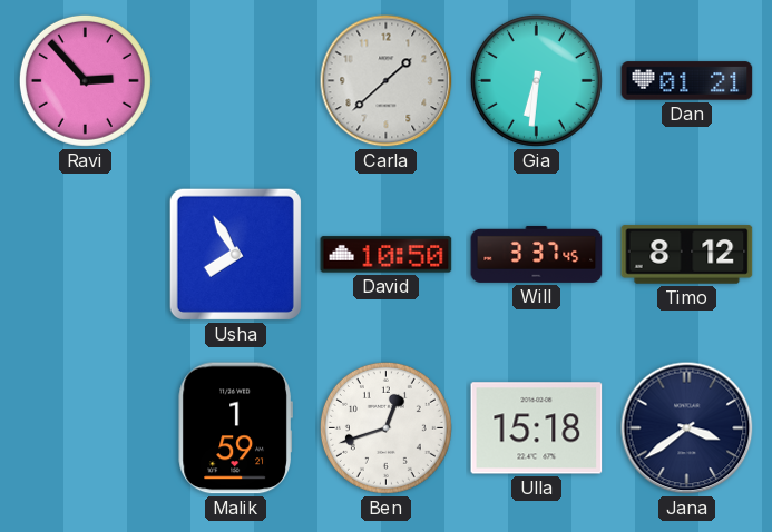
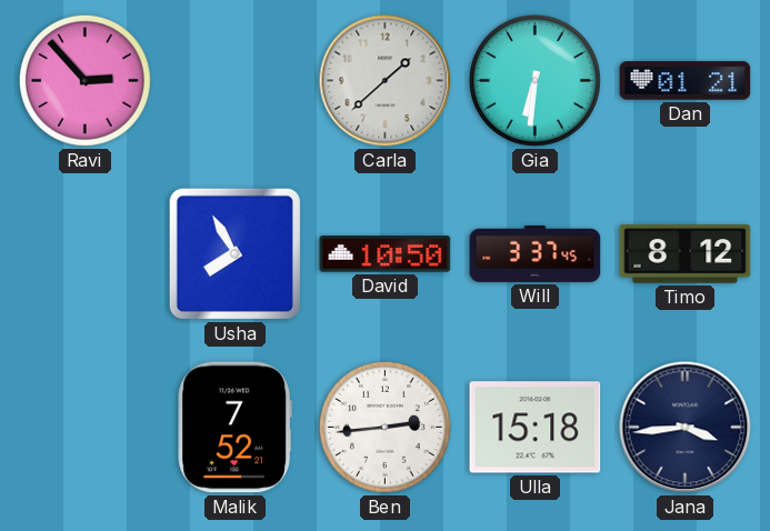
Malik: 1:59 -> 7:52
Ben: 12:42 -> 2:44
Jana: 3:39 -> 3:44
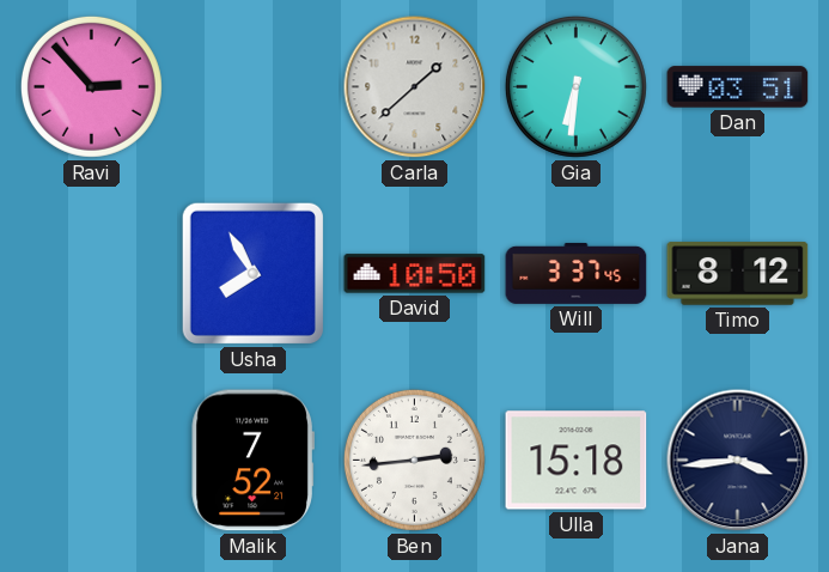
Dan: 01:21 -> 03:51
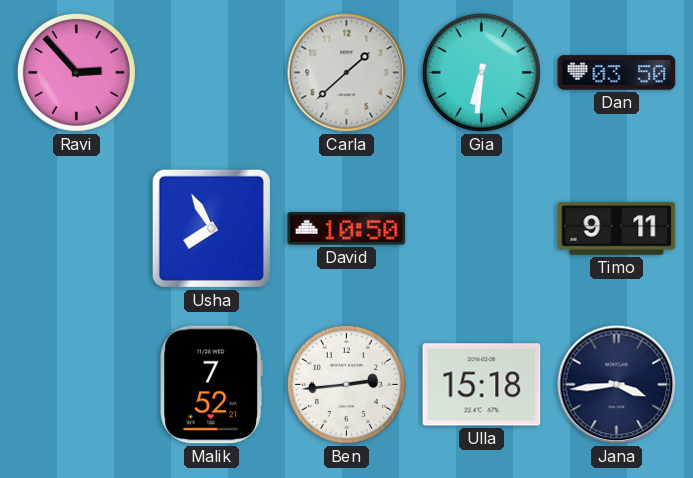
Dan: 03:51 -> 03:50
Will: 3:37 -> none
Timo: 8:12 -> 9:11
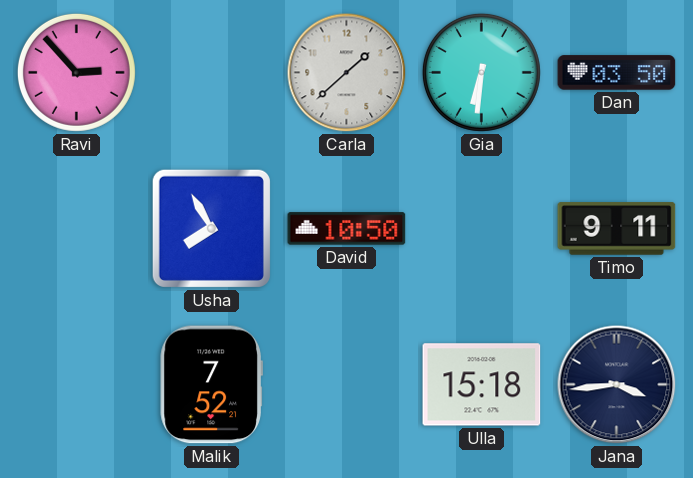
Ben: 2:44 -> none
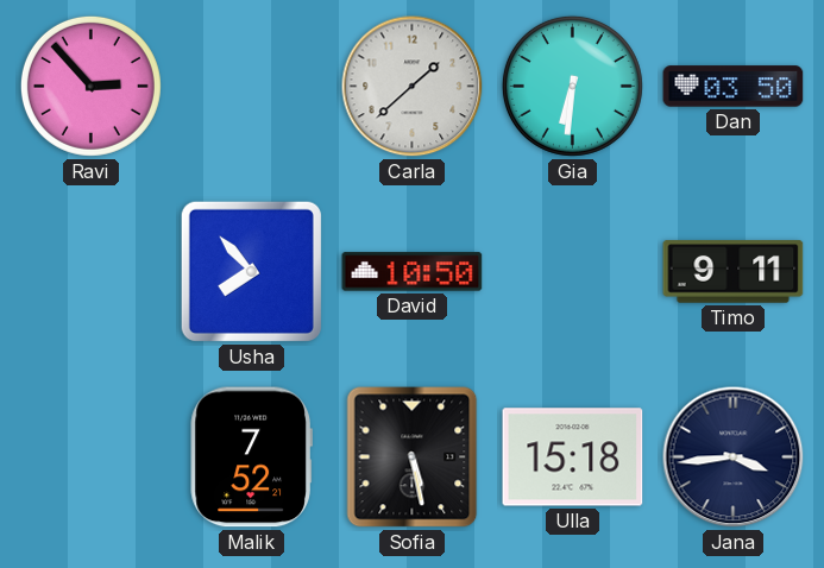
Usha: 7:55 -> 7:53
Sofia: none -> 5:28
